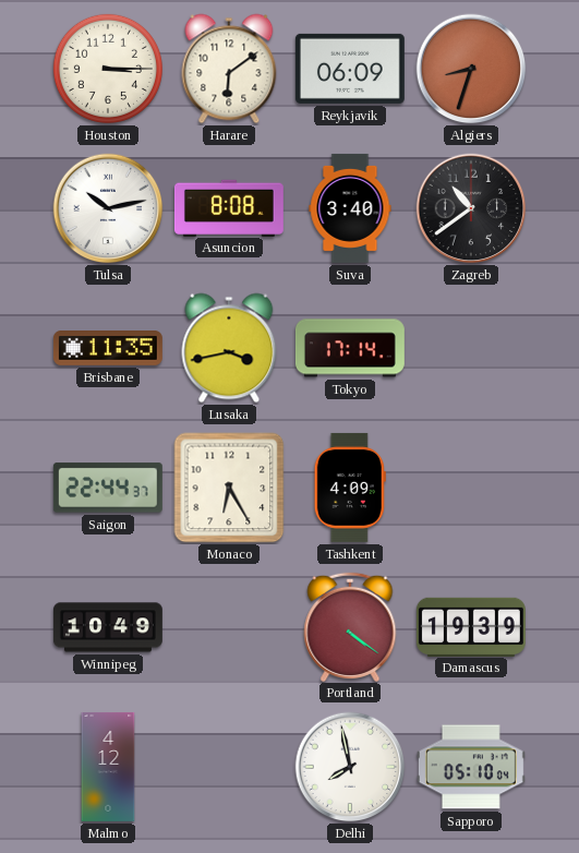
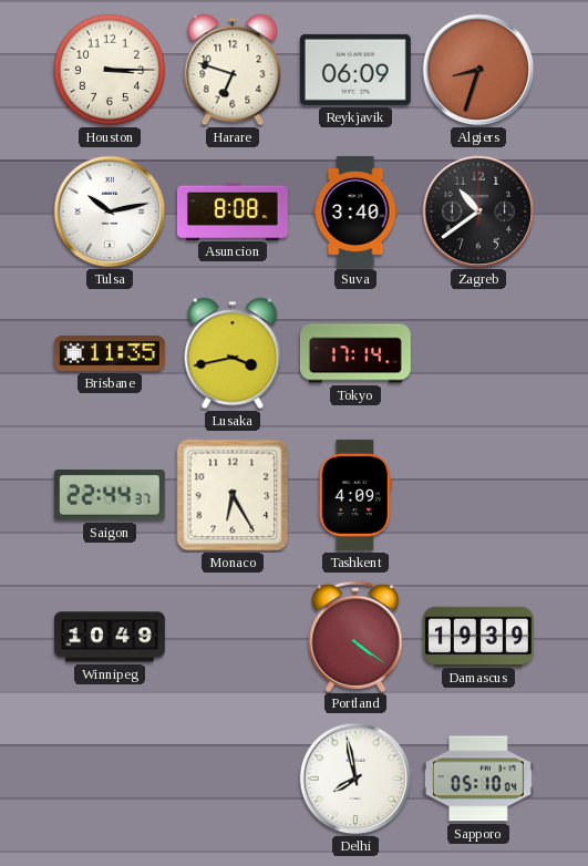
Harare: 6:09 -> 6:48
Malmo: 4:12 -> none
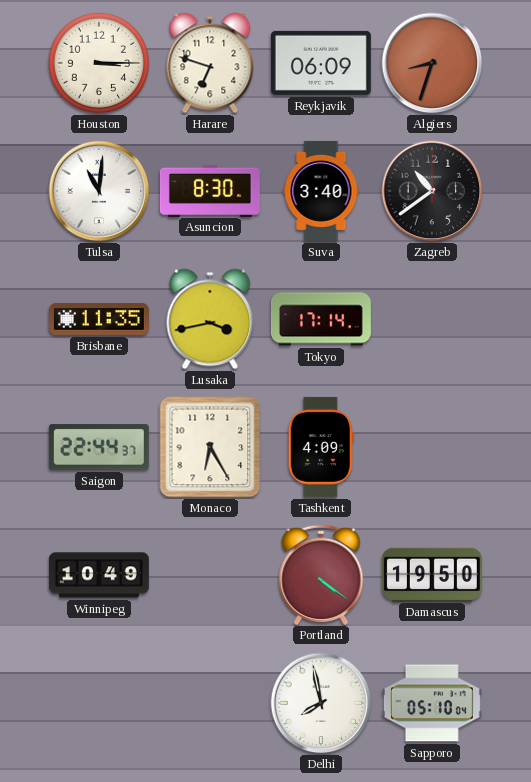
Tulsa: 10:13 -> 11:01
Asuncion: 8:08 -> 8:30
Damascus: 19:39 -> 19:50
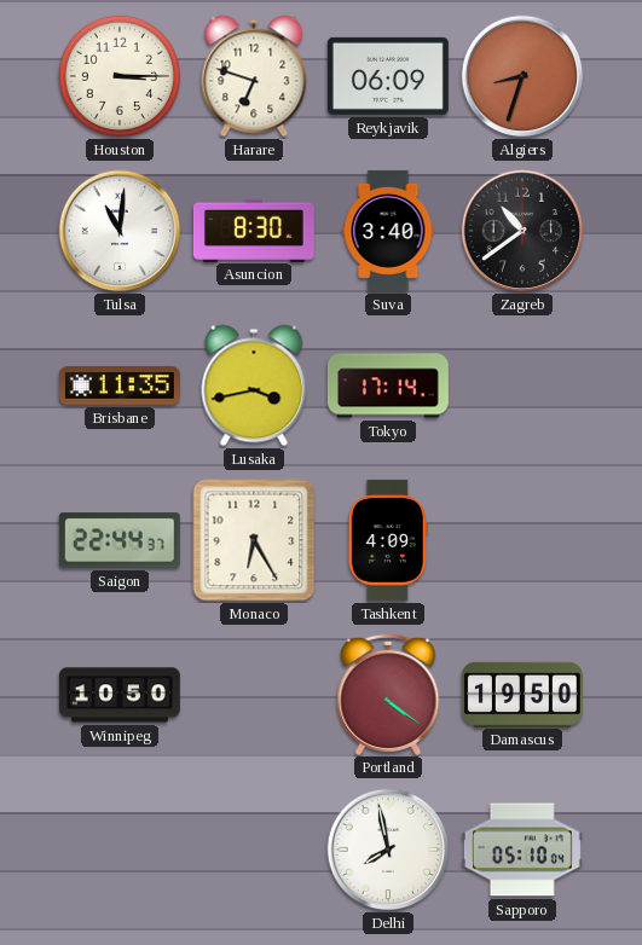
Winnipeg: 10:49 -> 10:50
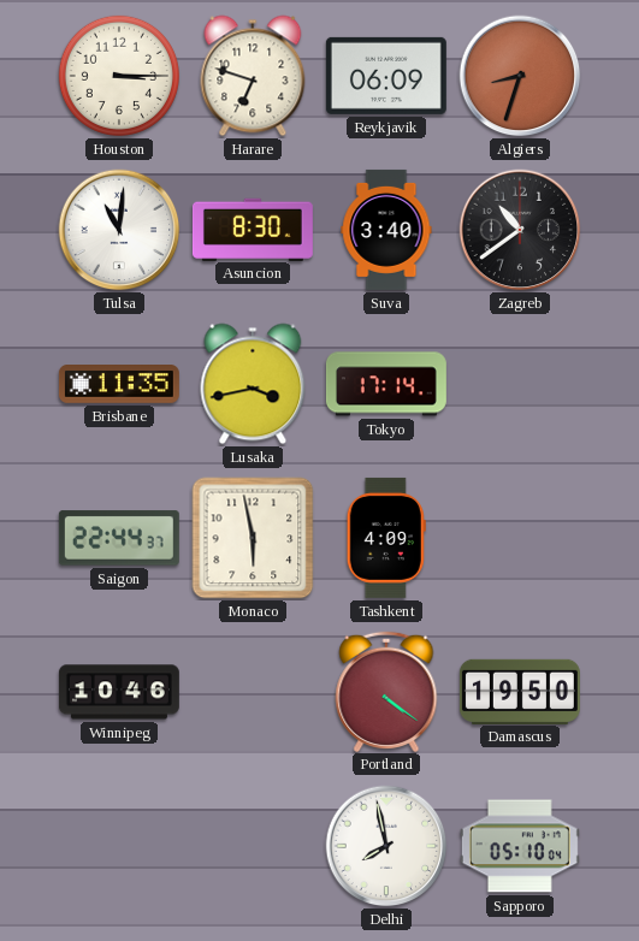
Monaco: 6:25 -> 5:58
Winnipeg: 10:50 -> 10:46
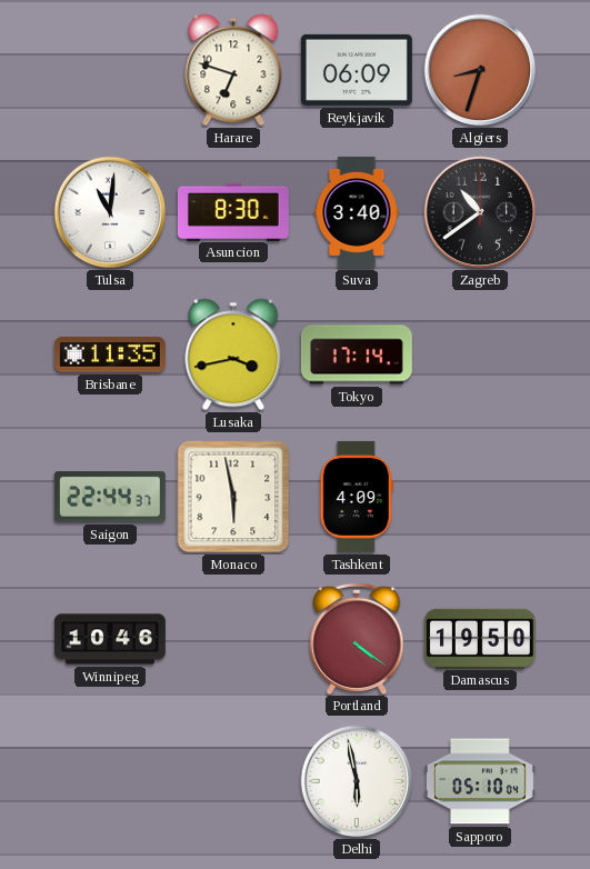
Houston: 3:15 -> none
Delhi: 7:58 -> 5:58
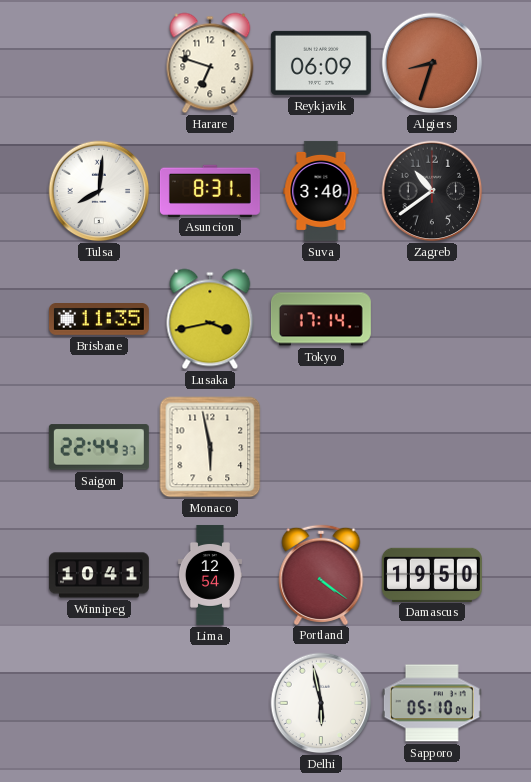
Tulsa: 11:01 -> 8:01
Asuncion: 8:30 -> 8:31
Tashkent: 4:09 -> none
Winnipeg: 10:46 -> 10:41
Lima: none -> 12:54
